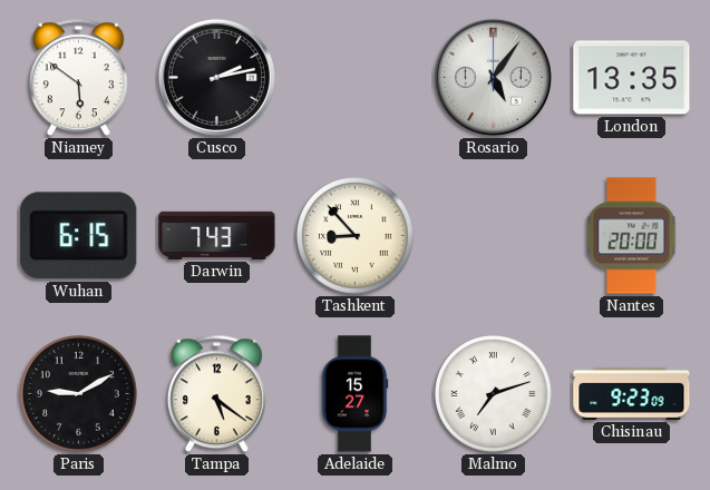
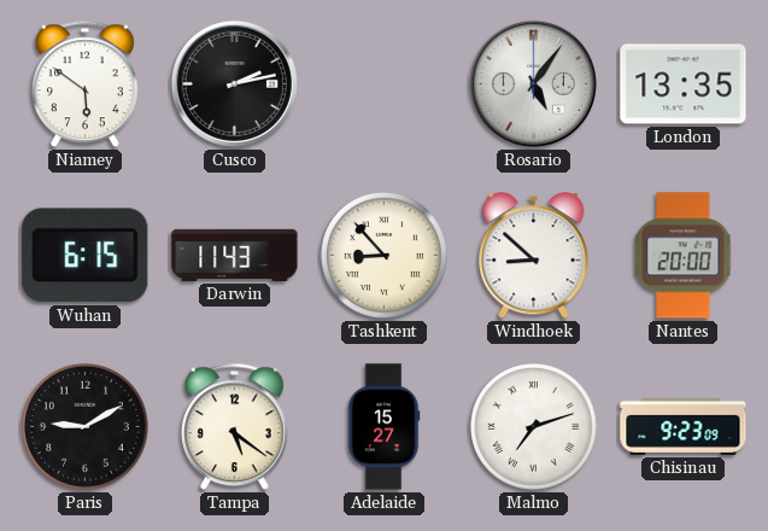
Darwin: 7:43 -> 11:43
Windhoek: none -> 8:52
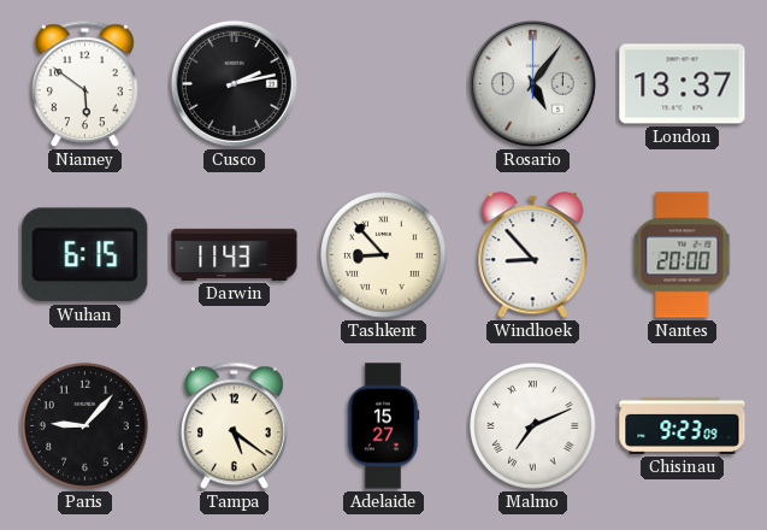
London: 13:35 -> 13:37
Windhoek: 8:52 -> 8:53
Paris: 9:10 -> 9:07
Malmo: 7:12 -> 7:11
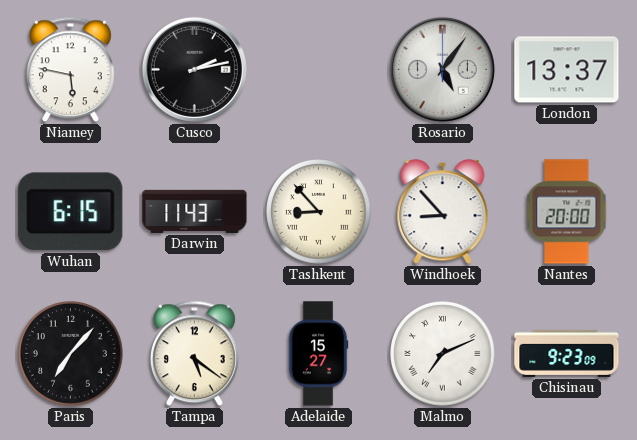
Niamey: 5:51 -> 5:47
Paris: 9:07 -> 7:07
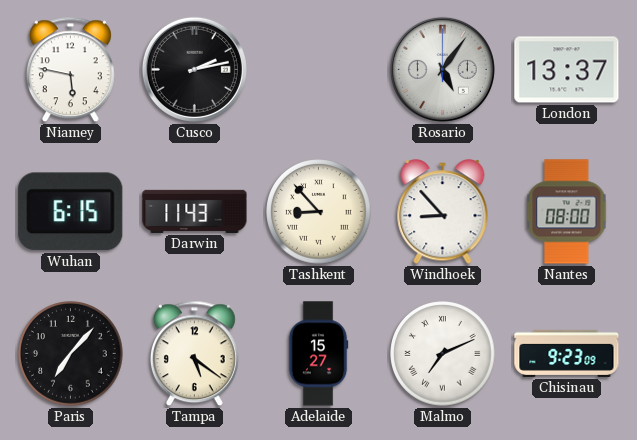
Nantes: 20:00 -> 08:00
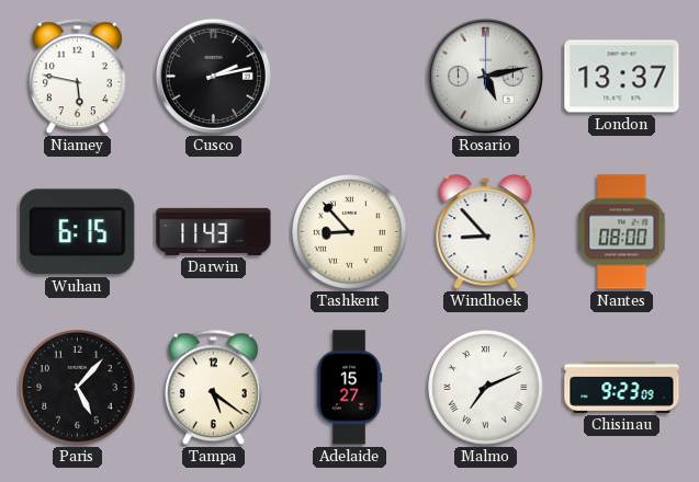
Rosario: 5:06 -> 5:13
Paris: 7:07 -> 5:07
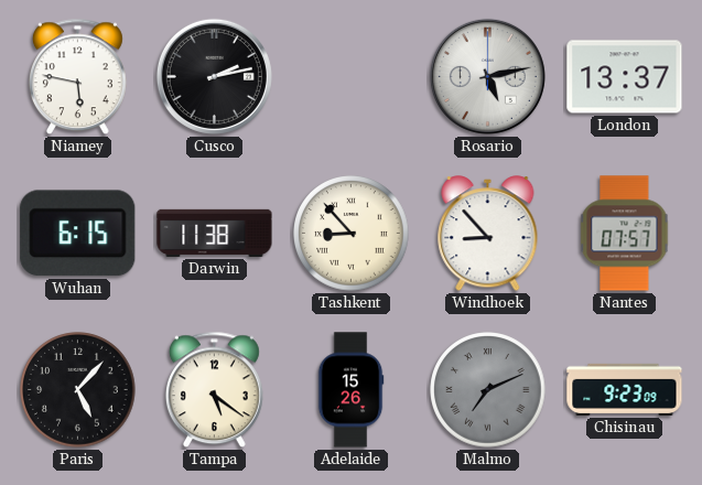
Darwin: 11:43 -> 11:38
Nantes: 08:00 -> 07:57
Adelaide: 15:27 -> 15:26
Malmo dial: white -> grey
